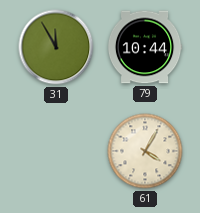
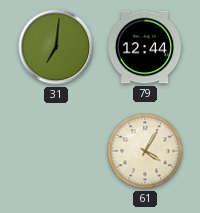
31: 11:55 -> 7:01
79: 10:44 -> 12:44
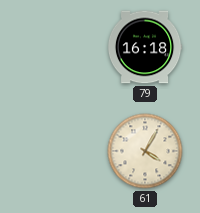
31: 7:01 -> none
79: 12:44 -> 16:18
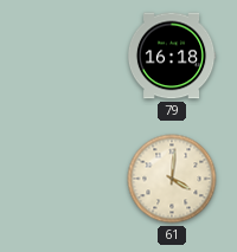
61: 4:05 -> 4:01
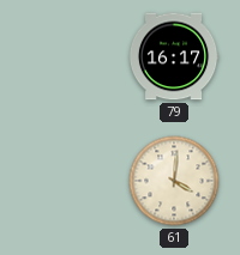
79: 16:18 -> 16:17
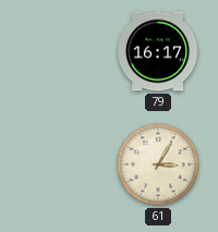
61: 4:01 -> 3:05
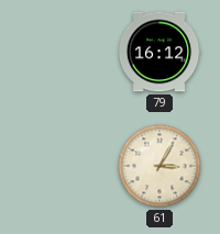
79: 16:17 -> 16:12
